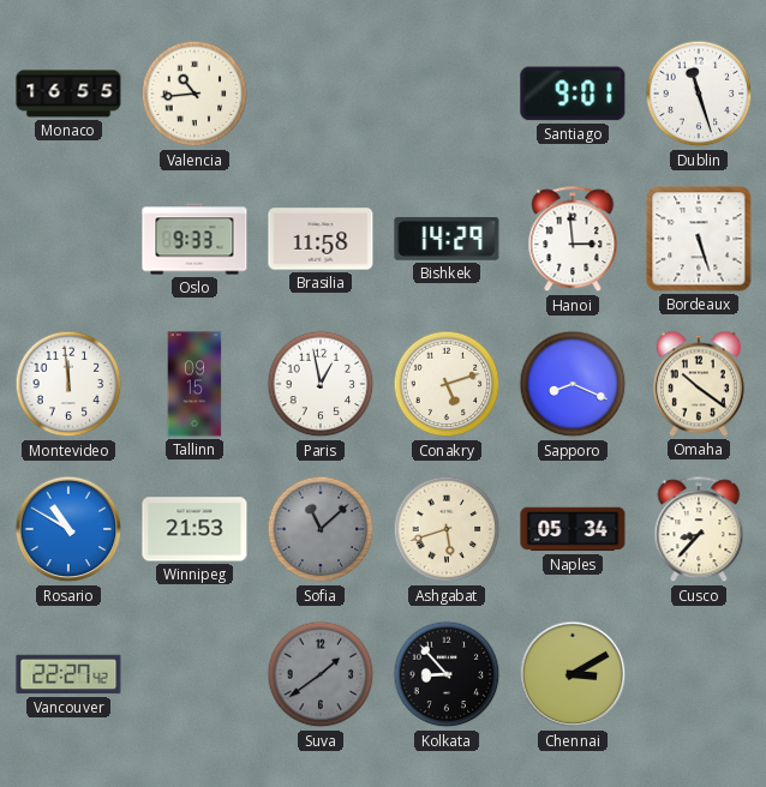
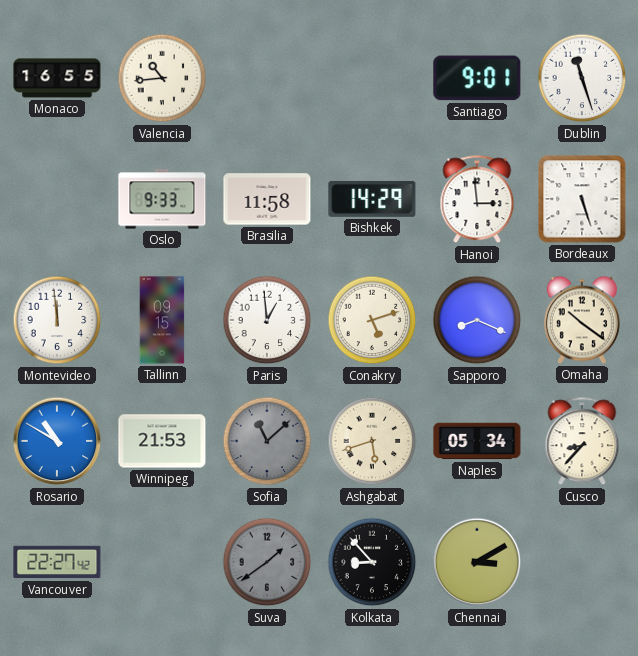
Paris: 12:58 -> 12:59
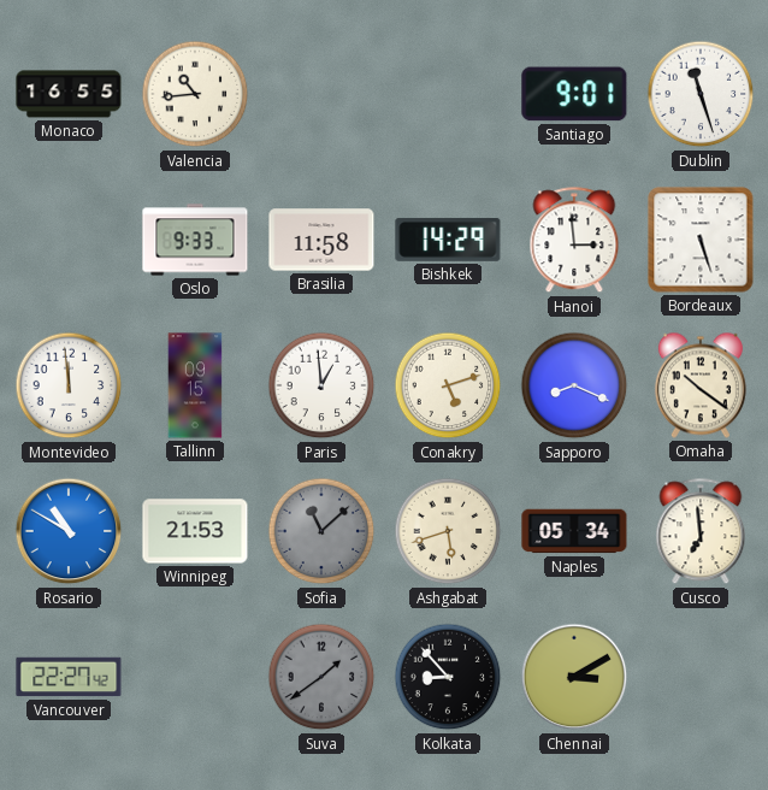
Cusco: 8:37 -> 6:59
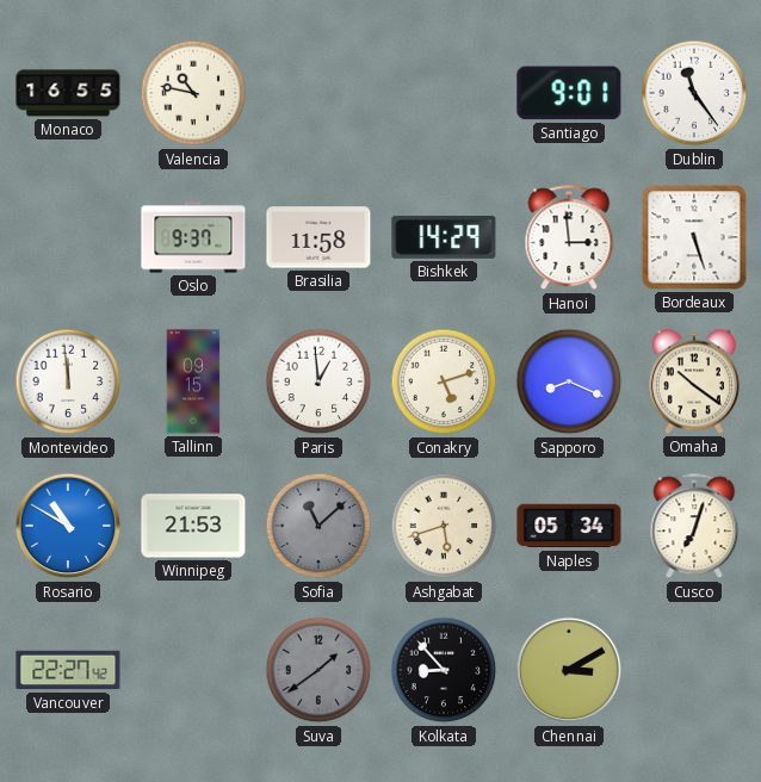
Valencia: 10:44 -> 10:47
Dublin: 11:27 -> 11:24
Oslo: 9:33 -> 9:37
Cusco: 6:59 -> 7:03
